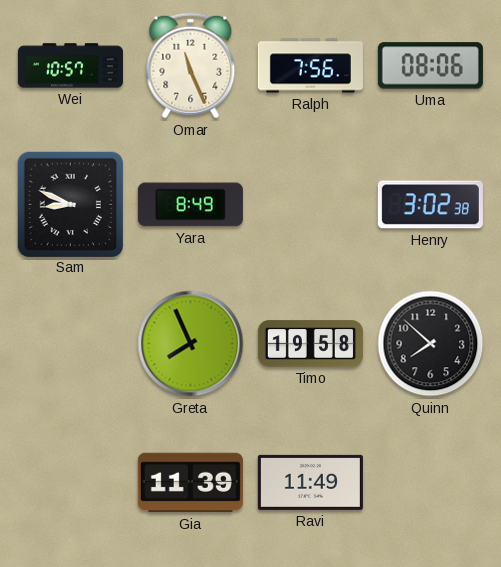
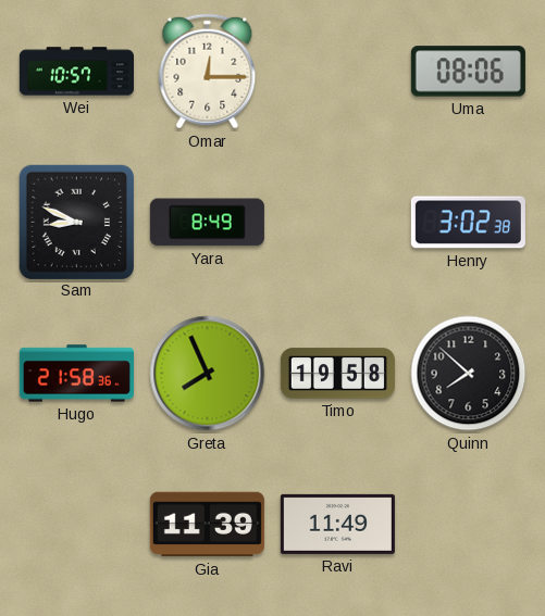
Omar: 11:26 -> 12:15
Ralph: 7:56 -> none
Hugo: none -> 21:58
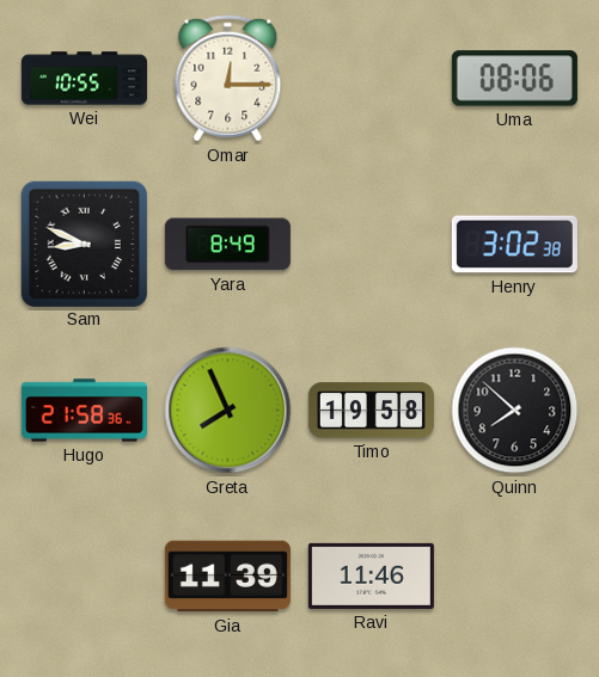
Wei: 10:57 -> 10:55
Ravi: 11:49 -> 11:46
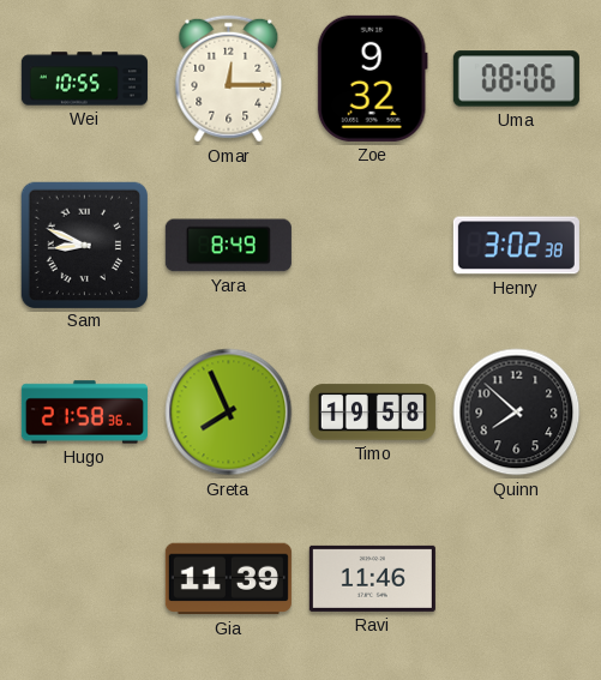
Zoe: none -> 9:32
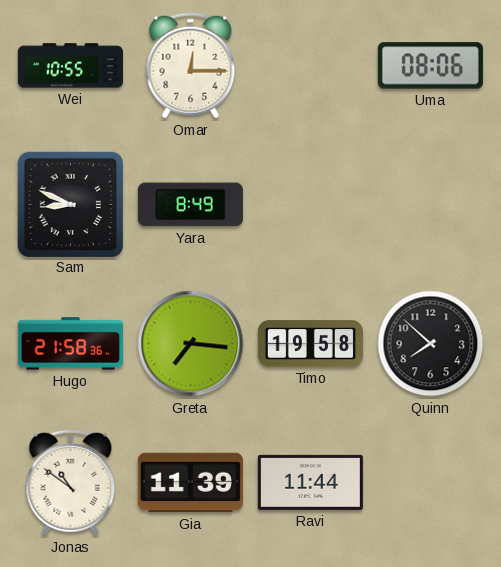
Zoe: 9:32 -> none
Henry: 3:02 -> none
Greta: 7:56 -> 7:16
Jonas: none -> 10:51
Ravi: 11:46 -> 11:44
